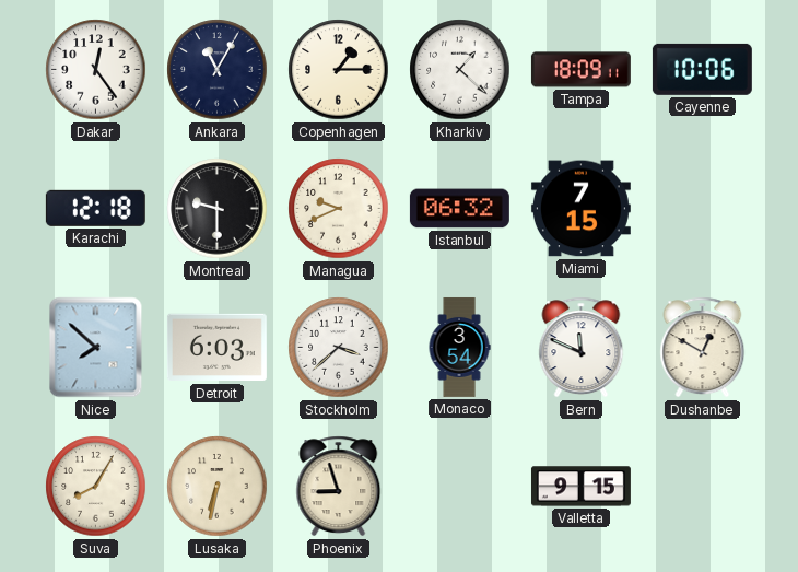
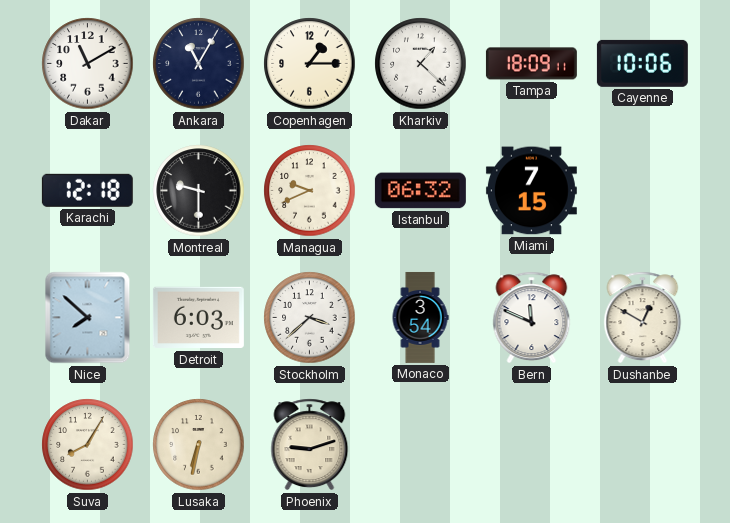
Dakar: 12:24 -> 11:10
Phoenix: 8:57 -> 9:12
Valletta: 9:15 -> none
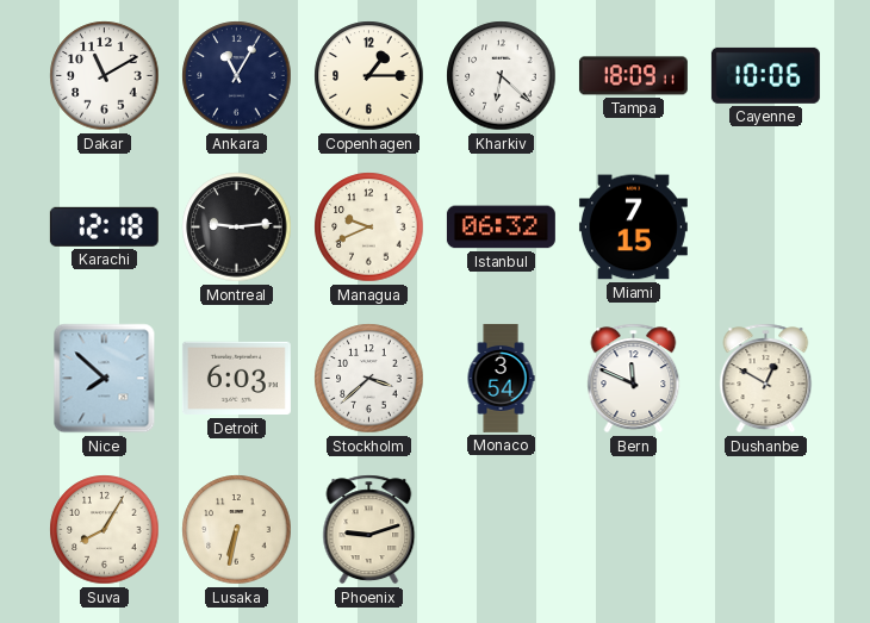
Kharkiv: 1:22 -> 6:22
Montreal: 9:30 -> 9:14
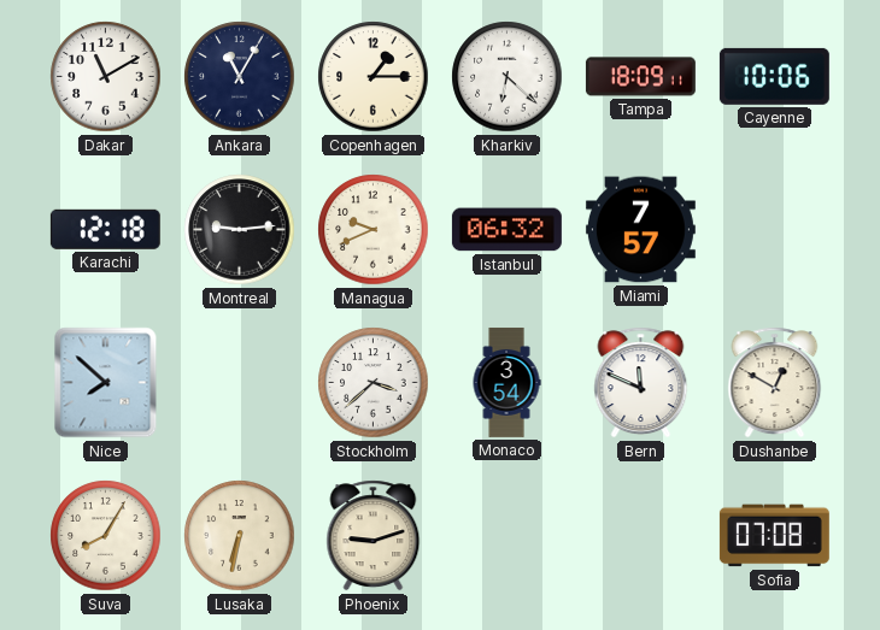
Miami: 7:15 -> 7:57
Detroit: 6:03 -> none
Sofia: none -> 07:08
